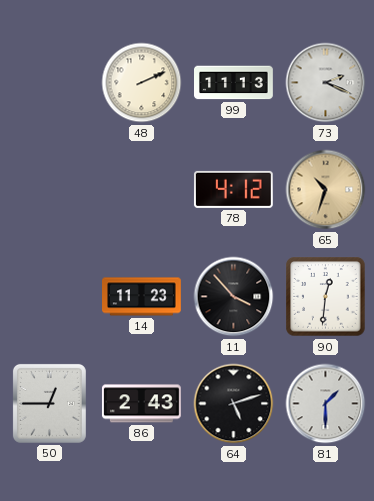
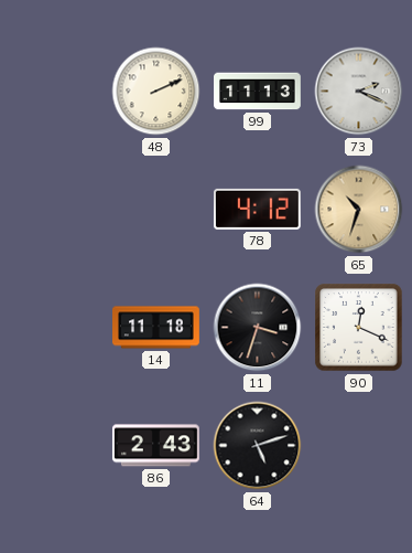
14: 11:23 -> 11:18
11: 3:53 -> 3:33
90: 12:31 -> 12:19
50: 12:45 -> none
81: 1:30 -> none
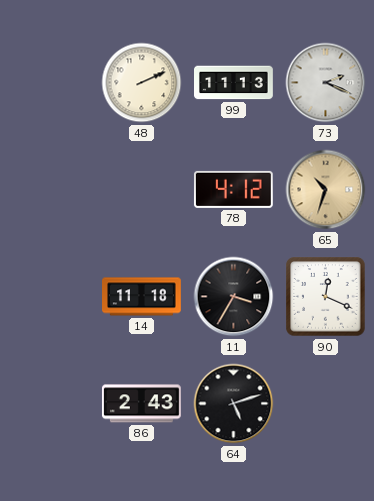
11: 3:33 -> 3:35
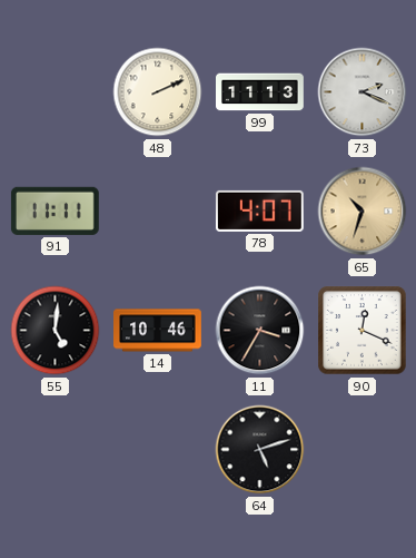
91: none -> 11:11
78: 4:12 -> 4:07
55: none -> 5:01
14: 11:18 -> 10:46
86: 2:43 -> none
